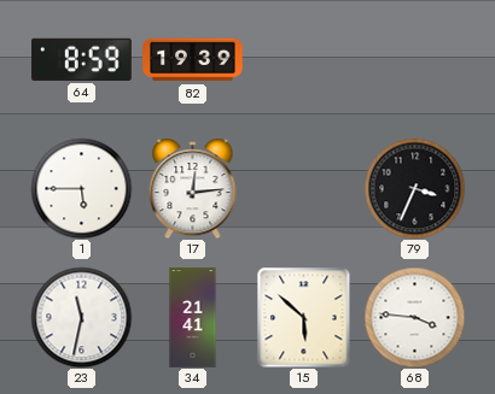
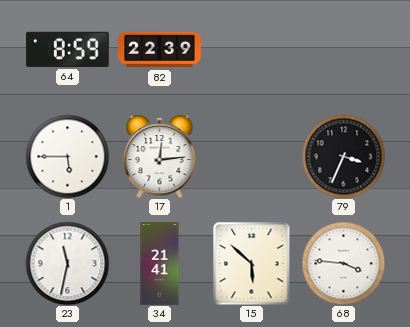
82: 19:39 -> 22:39
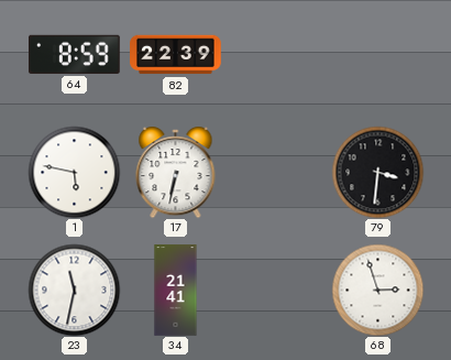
1: 5:45 -> 5:47
17: 12:14 -> 6:32
79: 3:34 -> 3:31
15: 5:52 -> none
68: 3:46 -> 2:57
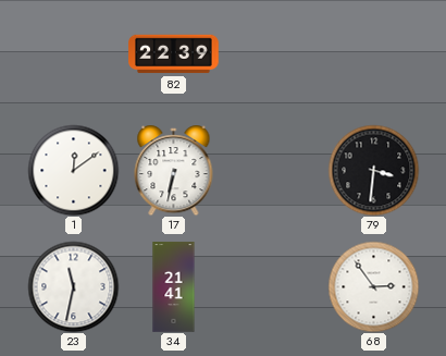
64: 8:59 -> none
1: 5:47 -> 12:09
68: 2:57 -> 2:54
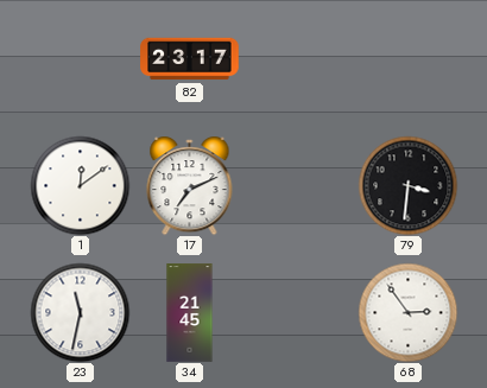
82: 22:39 -> 23:17
17: 6:32 -> 7:11
34: 21:41 -> 21:45
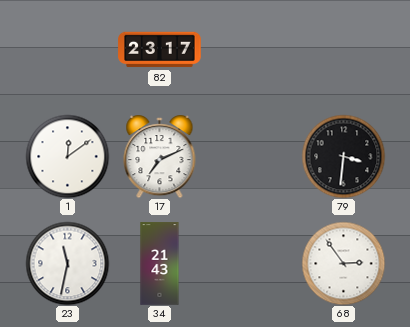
34: 21:45 -> 21:43
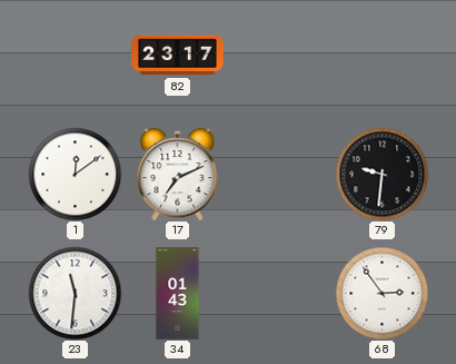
79: 3:31 -> 9:31
23: 11:32 -> 11:31
34: 21:43 -> 01:43
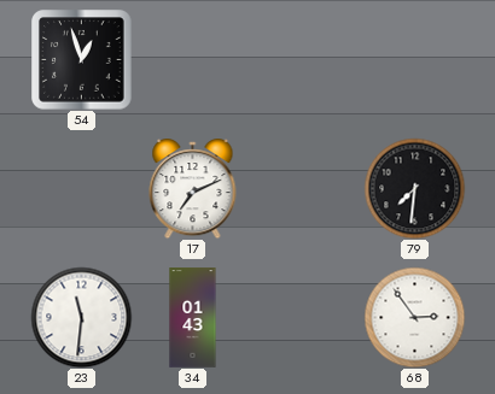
54: none -> 12:57
82: 23:17 -> none
1: 12:09 -> none
79: 9:31 -> 7:31
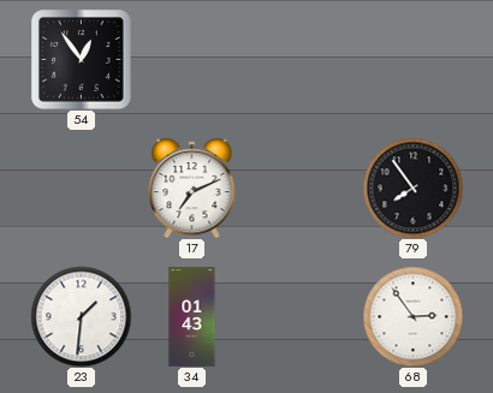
54: 12:57 -> 12:54
79: 7:31 -> 7:54
23: 11:31 -> 1:31
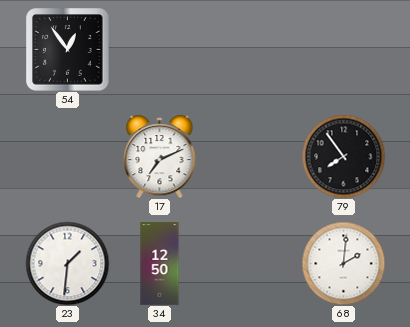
34: 01:43 -> 12:50
68: 2:54 -> 2:01
